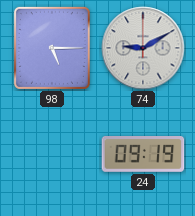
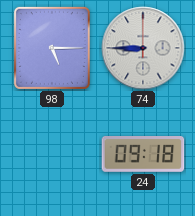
74: 9:10 -> 8:45
24: 09:19 -> 09:18
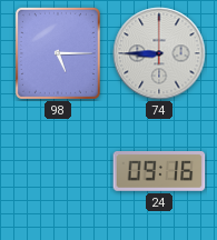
24: 09:18 -> 09:16
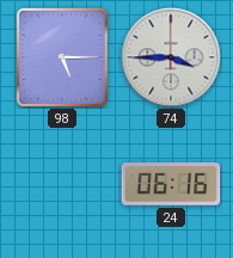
74: 8:45 -> 3:45
24: 09:16 -> 06:16
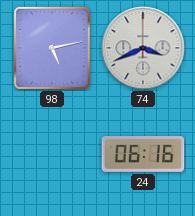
98: 5:15 -> 5:13
74: 3:45 -> 3:41
